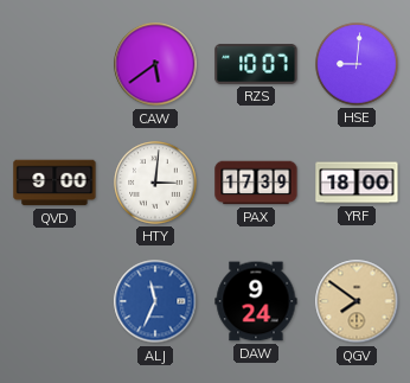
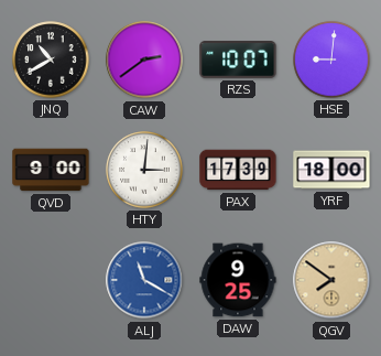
JNQ: none -> 10:40
CAW: 5:39 -> 2:39
ALJ: 11:34 -> 11:20
DAW: 9:24 -> 9:25
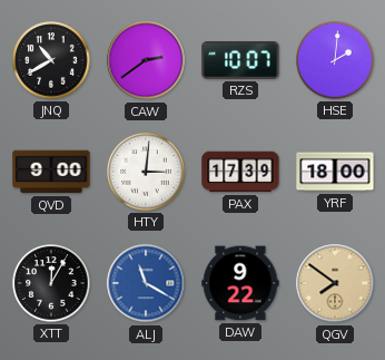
HSE: 9:01 -> 2:01
XTT: none -> 12:05
DAW: 9:25 -> 9:22
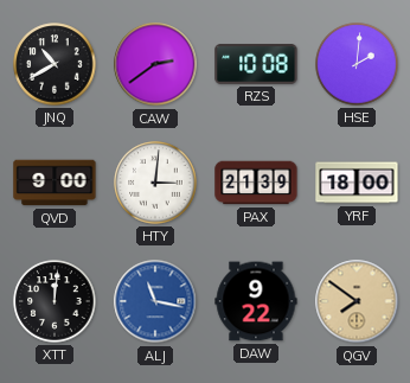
RZS: 10:07 -> 10:08
PAX: 17:39 -> 21:39
XTT: 12:05 -> 12:01
ALJ: 11:20 -> 11:17
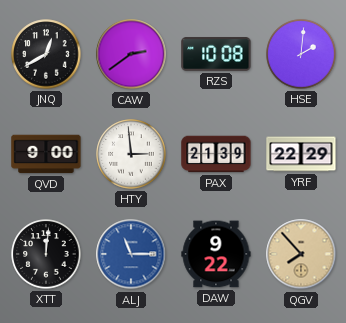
JNQ: 10:40 -> 12:40
HTY: 3:01 -> 2:59
YRF: 18:00 -> 22:29
ALJ: 11:17 -> 11:15
QGV: 7:51 -> 7:53
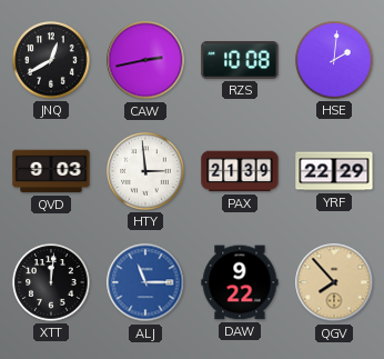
CAW: 2:39 -> 2:43
QVD: 9:00 -> 9:03
